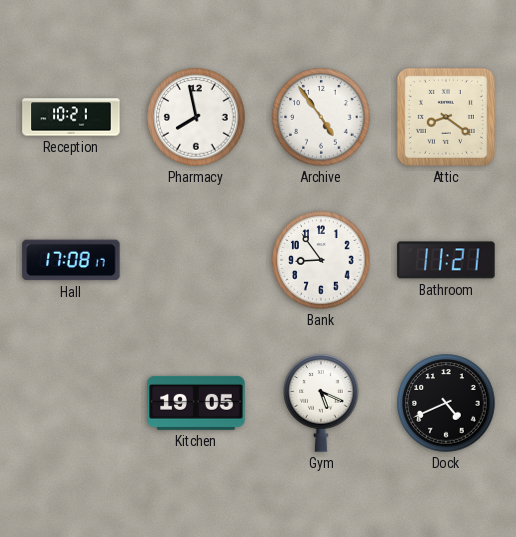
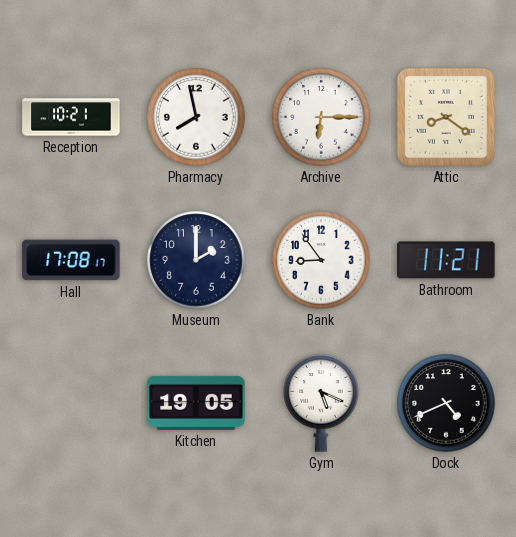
Archive: 4:54 -> 6:15
Museum: none -> 2:00
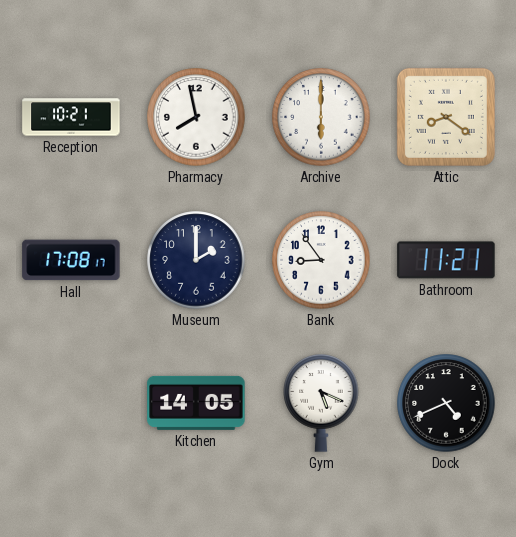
Archive: 6:15 -> 6:00
Kitchen: 19:05 -> 14:05
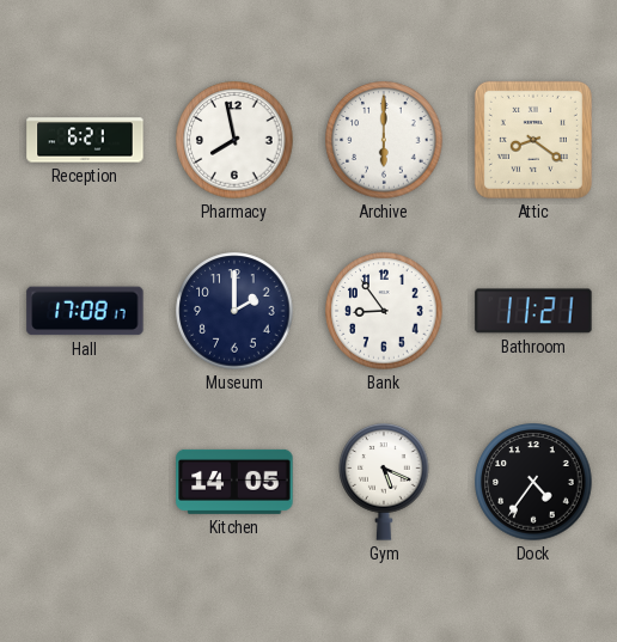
Reception: 10:21 -> 6:21
Dock: 4:41 -> 4:36
